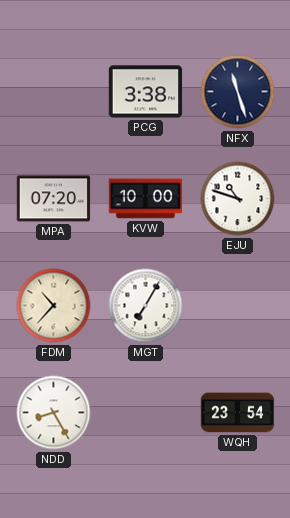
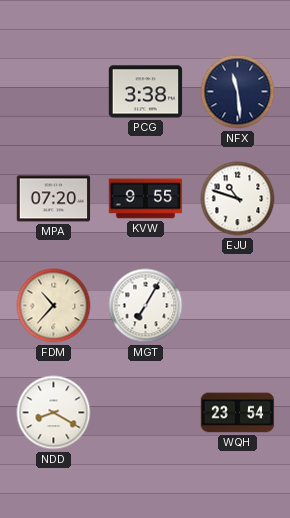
NFX: 11:27 -> 11:29
KVW: 10:00 -> 9:55
NDD: 8:25 -> 8:20
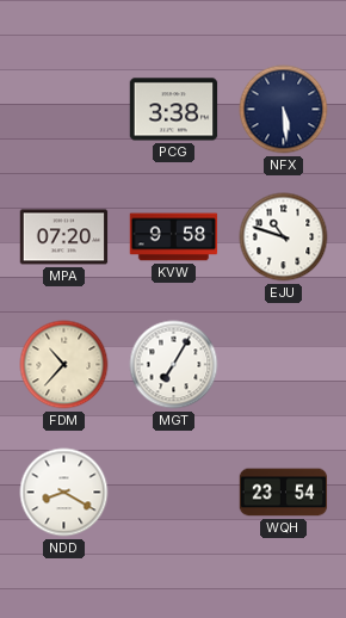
NFX: 11:29 -> 5:29
KVW: 9:55 -> 9:58
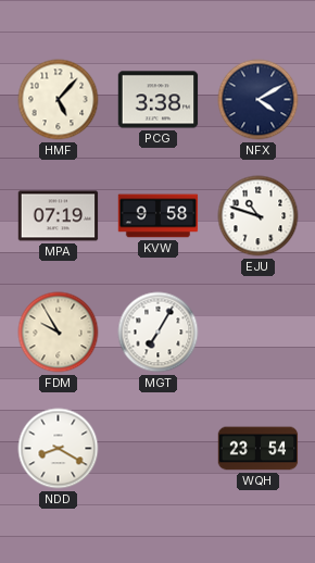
HMF: none -> 5:07
NFX: 5:29 -> 4:10
MPA: 07:20 -> 07:19
FDM: 10:37 -> 9:55
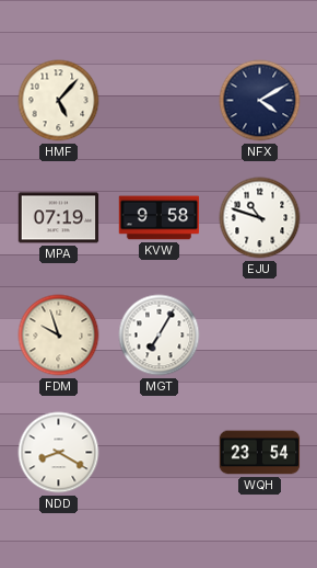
PCG: 3:38 -> none
FDM: 9:55 -> 9:57
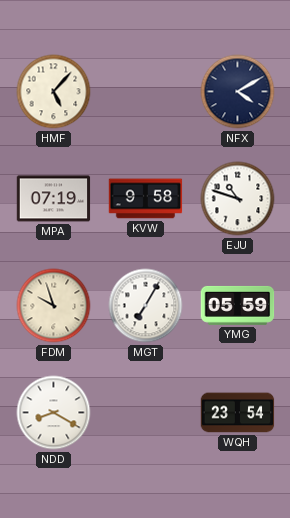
YMG: none -> 05:59
